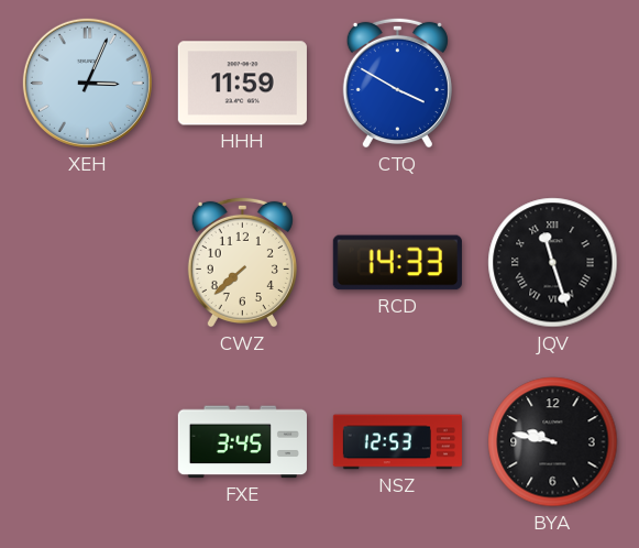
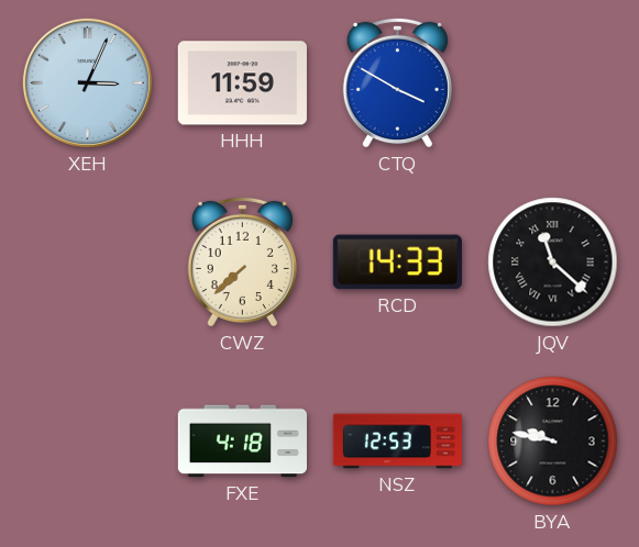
JQV: 11:27 -> 11:22
FXE: 3:45 -> 4:18
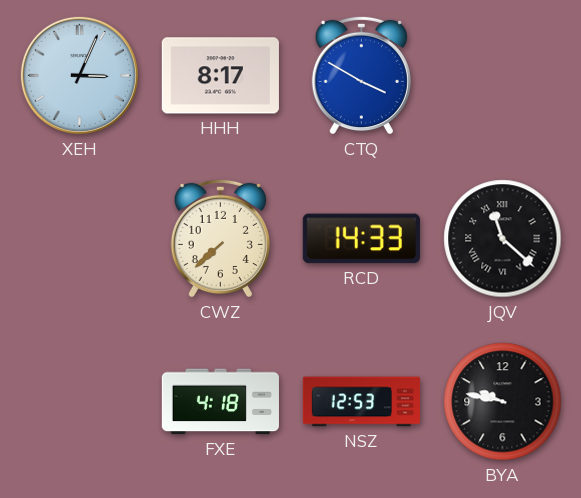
HHH: 11:59 -> 8:17
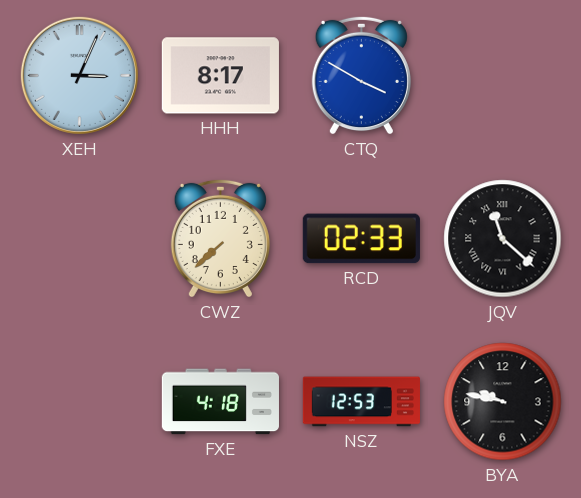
RCD: 14:33 -> 02:33
